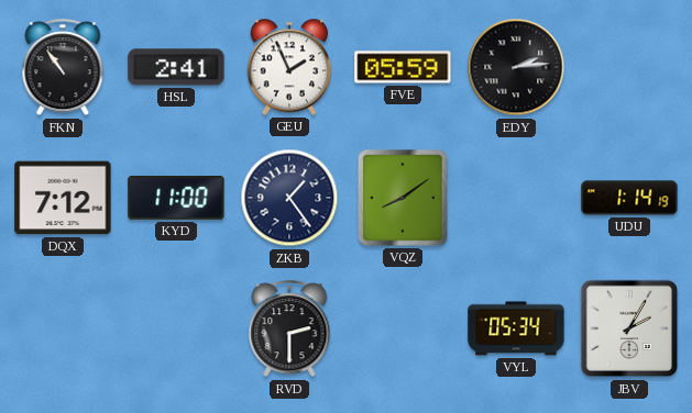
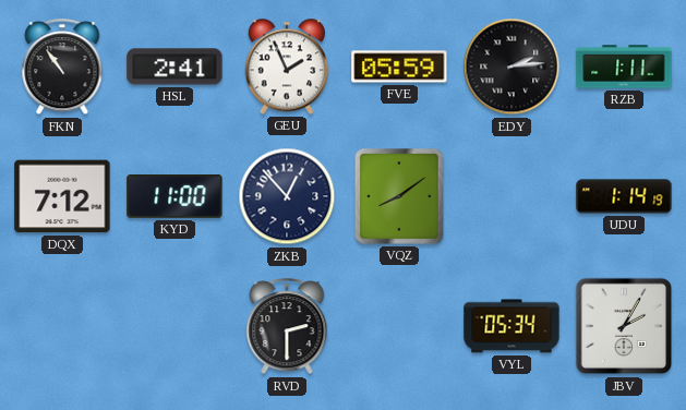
RZB: none -> 1:11
ZKB: 1:24 -> 12:53
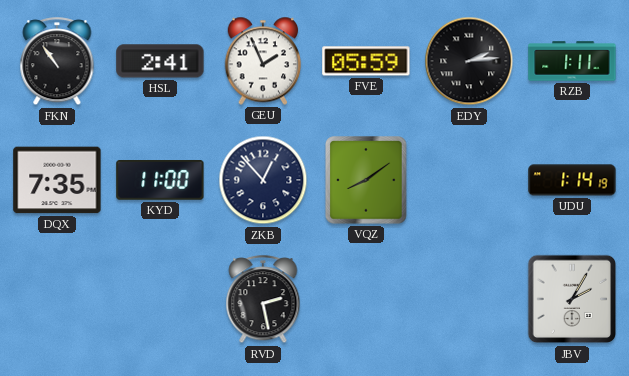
DQX: 7:12 -> 7:35
RVD: 2:30 -> 2:28
VYL: 05:34 -> none
